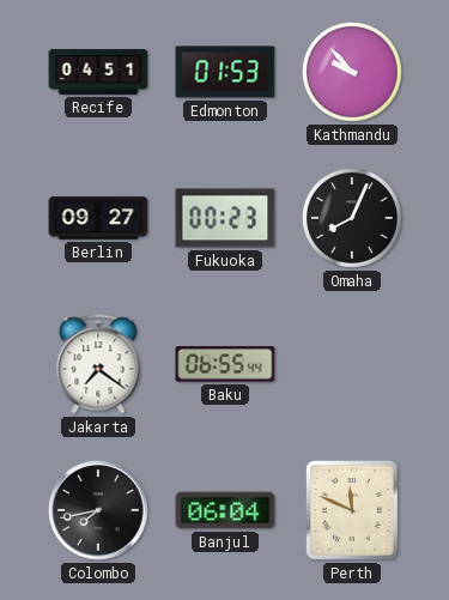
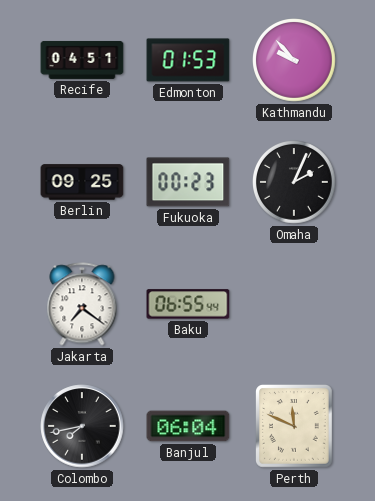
Berlin: 09:27 -> 09:25
Omaha: 8:04 -> 2:04
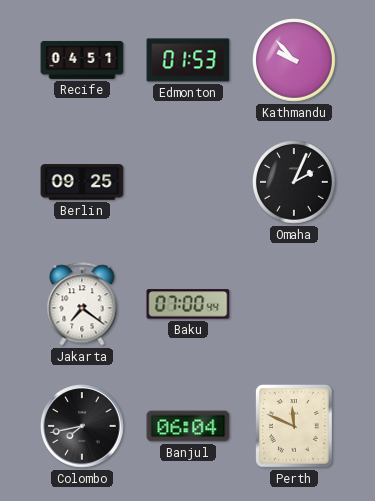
Fukuoka: 00:23 -> none
Baku: 06:55 -> 07:00
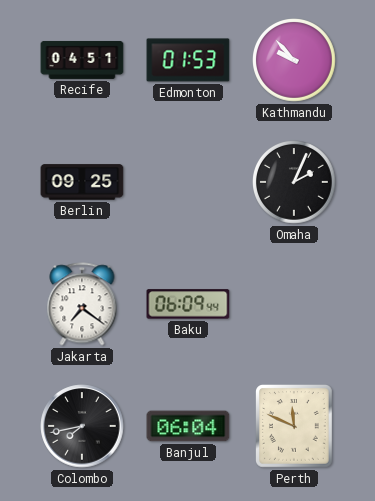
Baku: 07:00 -> 06:09
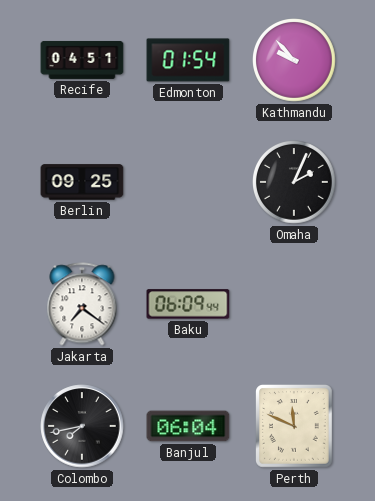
Edmonton: 01:53 -> 01:54
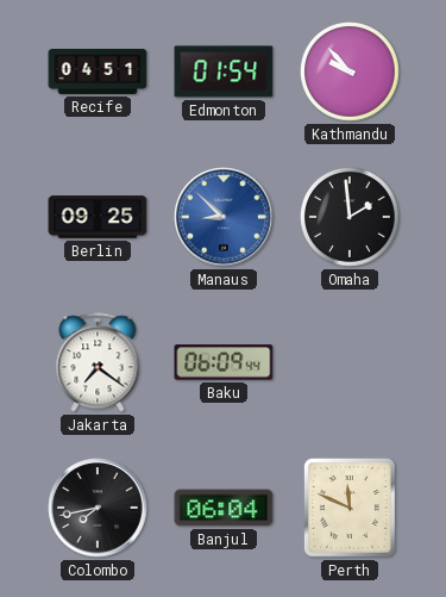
Manaus: none -> 8:52
Omaha: 2:04 -> 1:59
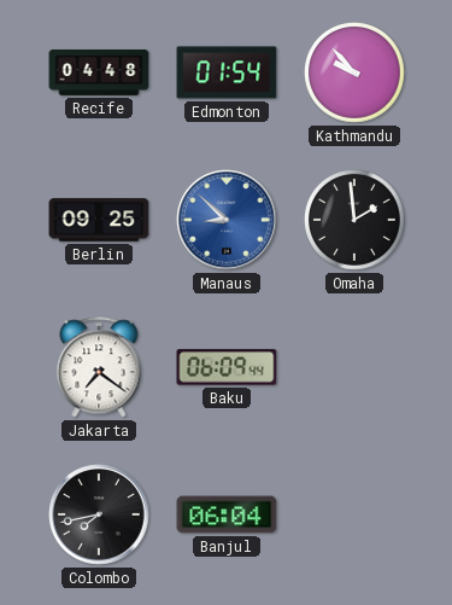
Recife: 04:51 -> 04:48
Perth: 11:49 -> none
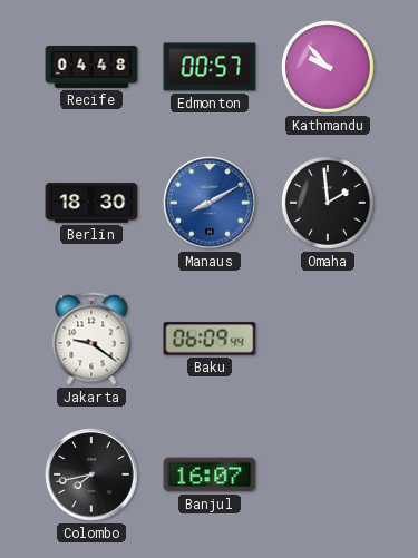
Edmonton: 01:54 -> 00:57
Berlin: 09:25 -> 18:30
Manaus: 8:52 -> 8:10
Jakarta: 7:21 -> 9:21
Banjul: 06:04 -> 16:07
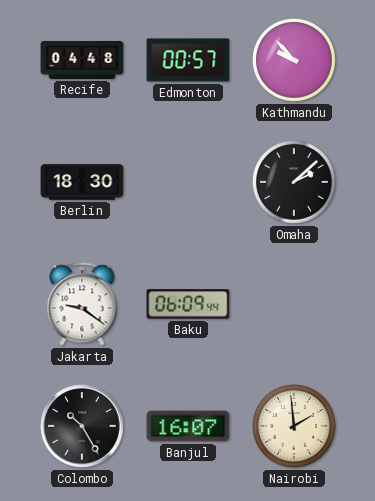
Manaus: 8:10 -> none
Omaha: 1:59 -> 2:08
Colombo: 7:43 -> 10:25
Nairobi: none -> 1:59
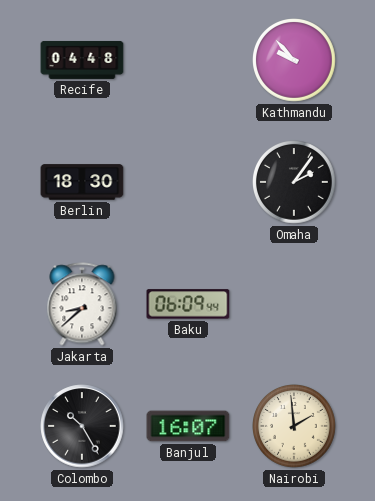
Edmonton: 00:57 -> none
Omaha: 2:08 -> 2:06
Jakarta: 9:21 -> 8:38
